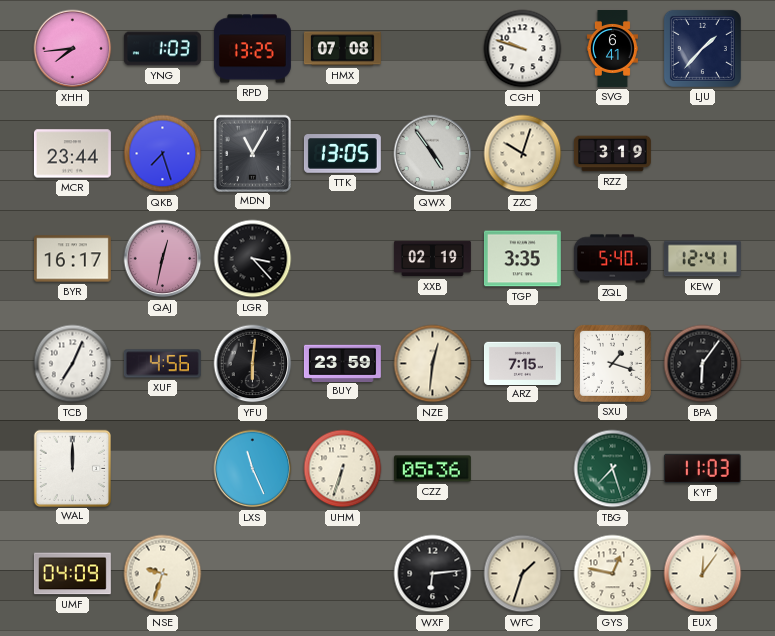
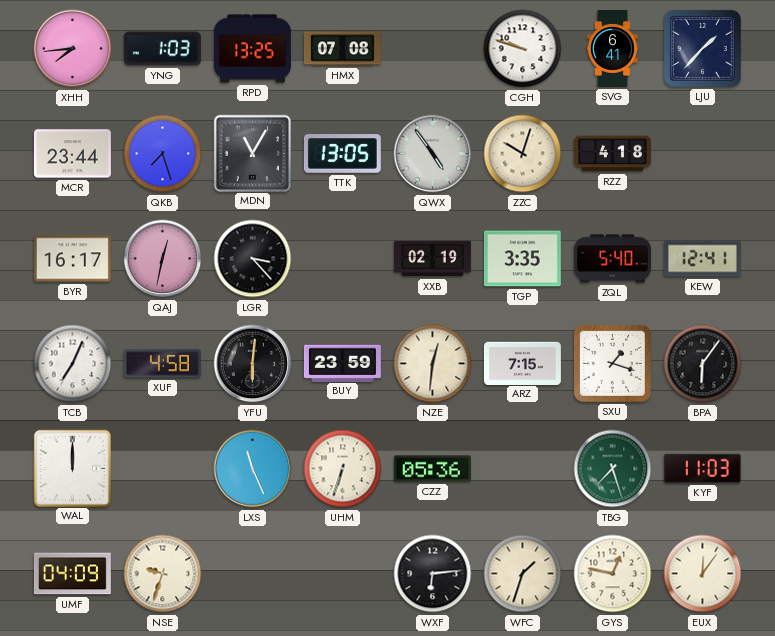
RZZ: 3:19 -> 4:18
XUF: 4:56 -> 4:58
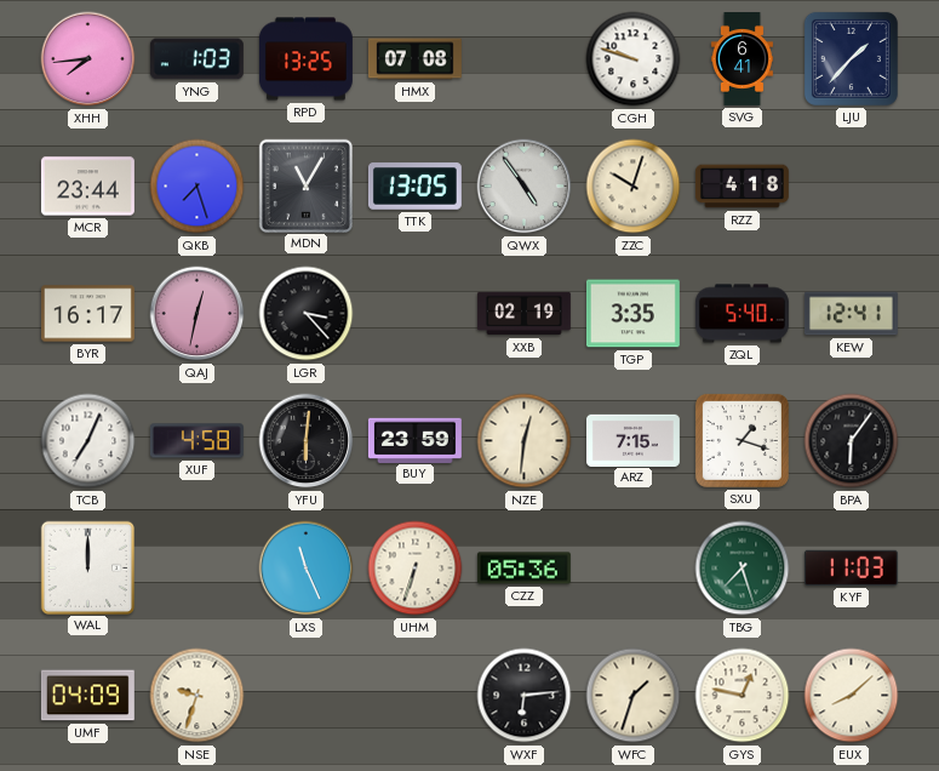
EUX: 12:06 -> 8:08
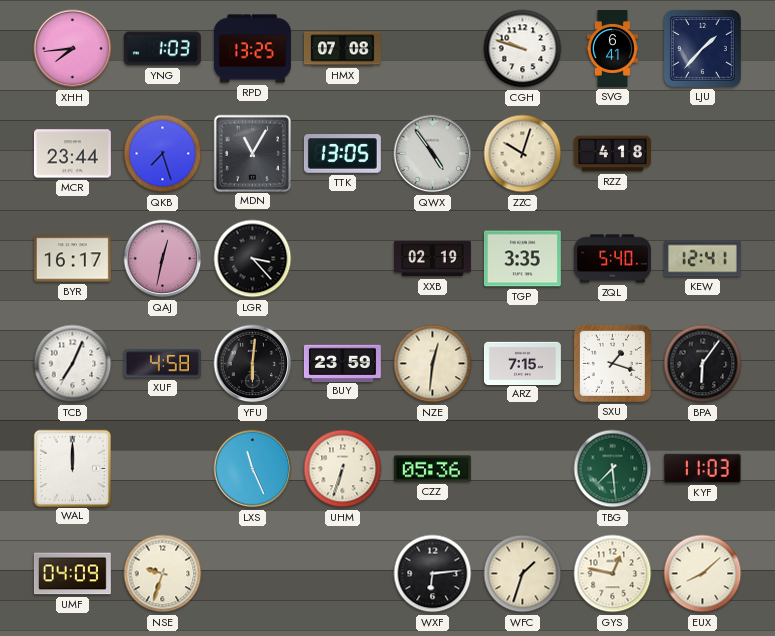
TBG: 7:27 -> 7:29
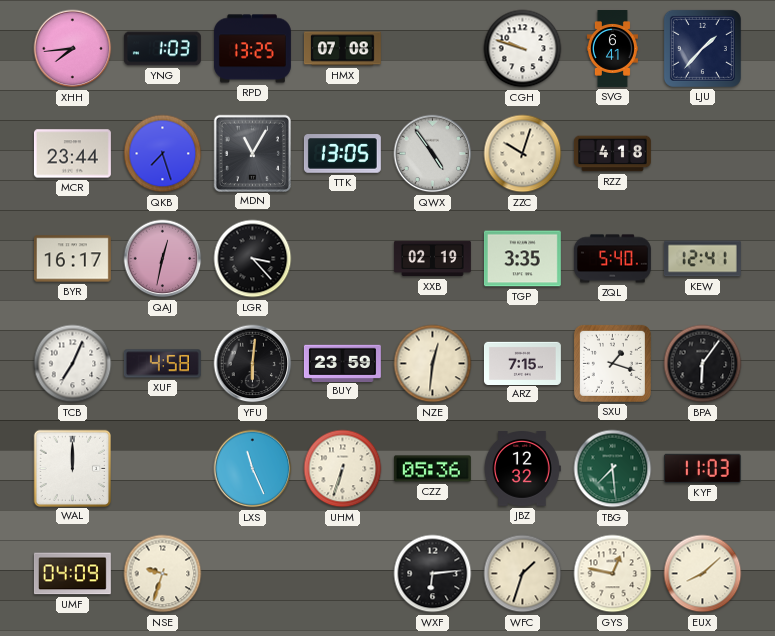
JBZ: none -> 12:32
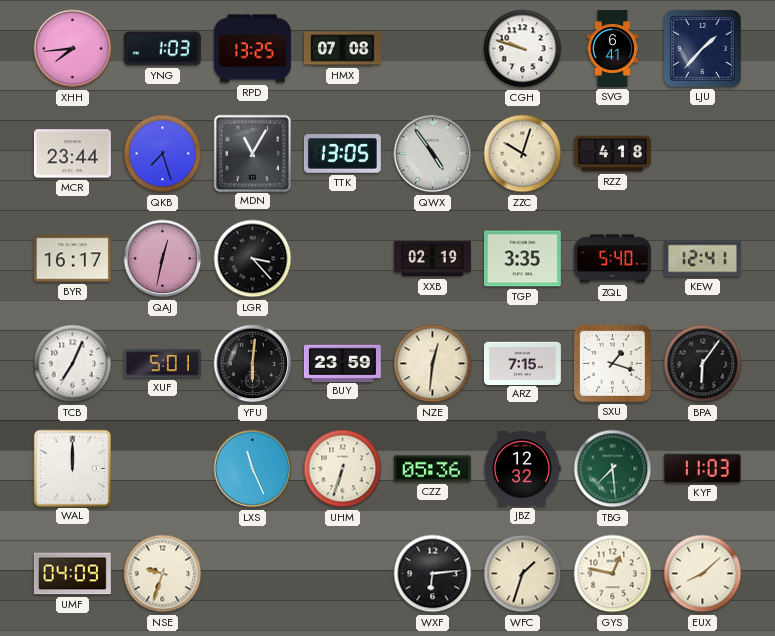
XUF: 4:58 -> 5:01
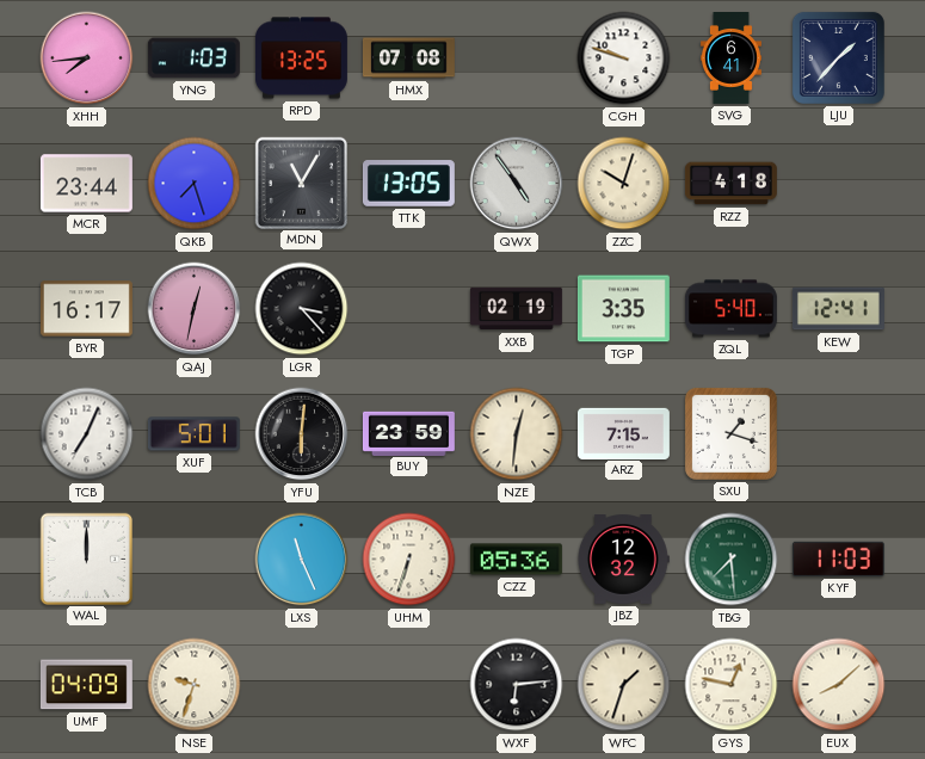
BPA: 6:06 -> none
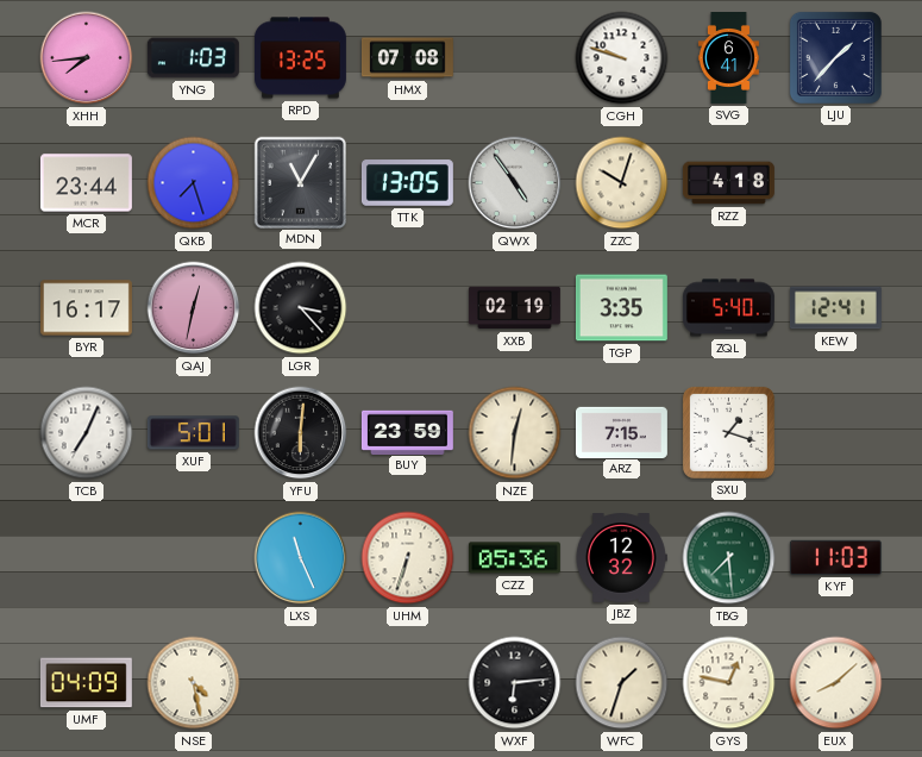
WAL: 12:00 -> none
NSE: 9:33 -> 4:28
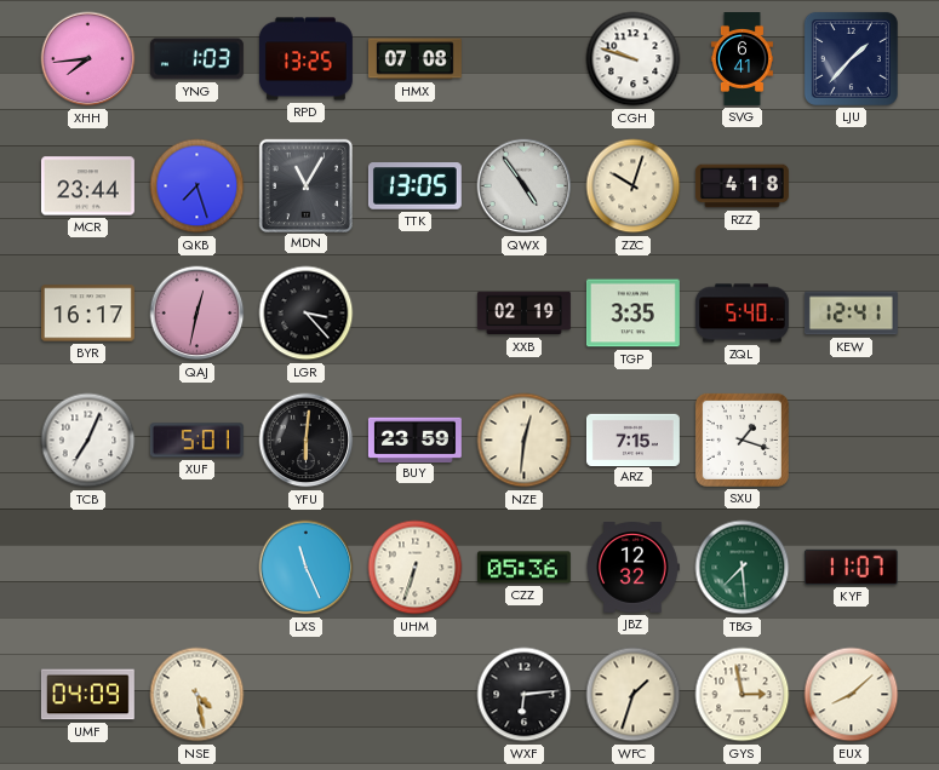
KYF: 11:03 -> 11:07
GYS: 12:47 -> 2:58
